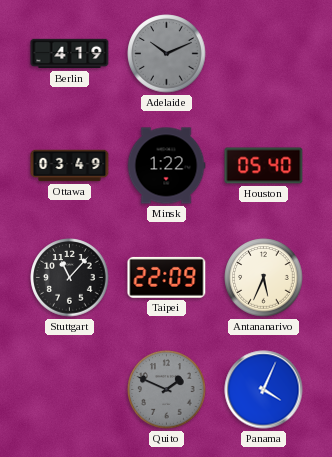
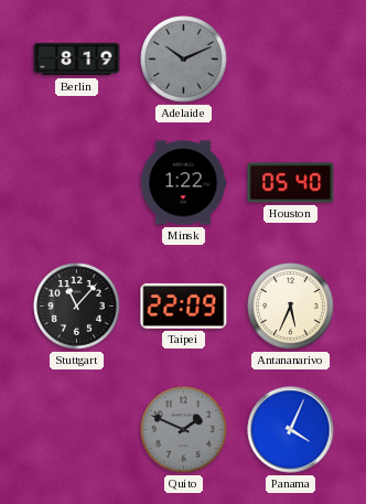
Berlin: 4:19 -> 8:19
Ottawa: 03:49 -> none
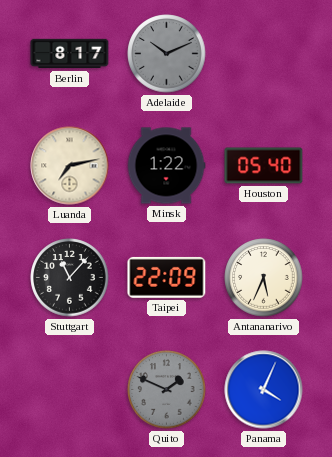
Berlin: 8:19 -> 8:17
Luanda: none -> 7:13
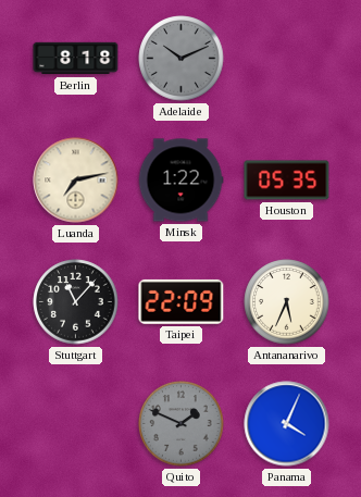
Berlin: 8:17 -> 8:18
Houston: 05:40 -> 05:35
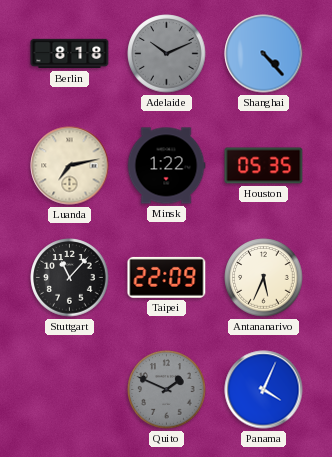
Shanghai: none -> 4:23
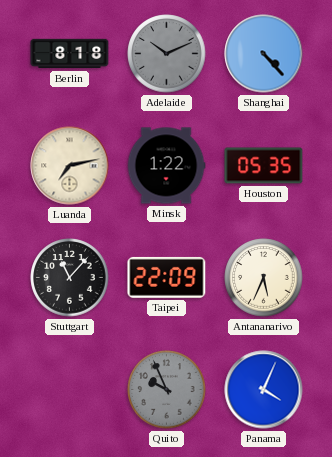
Quito: 1:49 -> 9:56
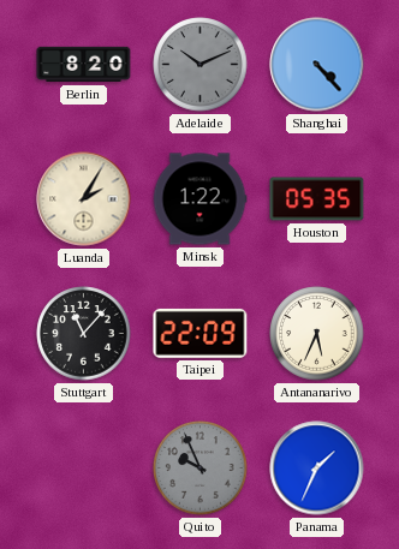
Berlin: 8:18 -> 8:20
Luanda: 7:13 -> 2:05
Panama: 4:04 -> 1:34
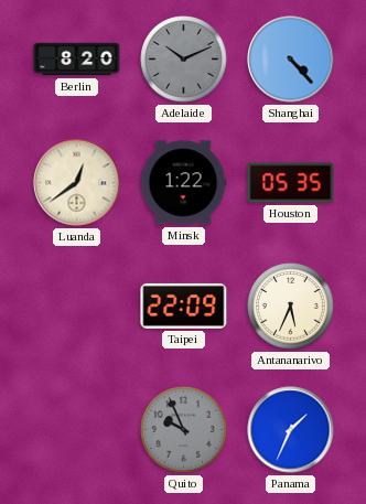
Luanda: 2:05 -> 12:39
Stuttgart: 11:07 -> none
